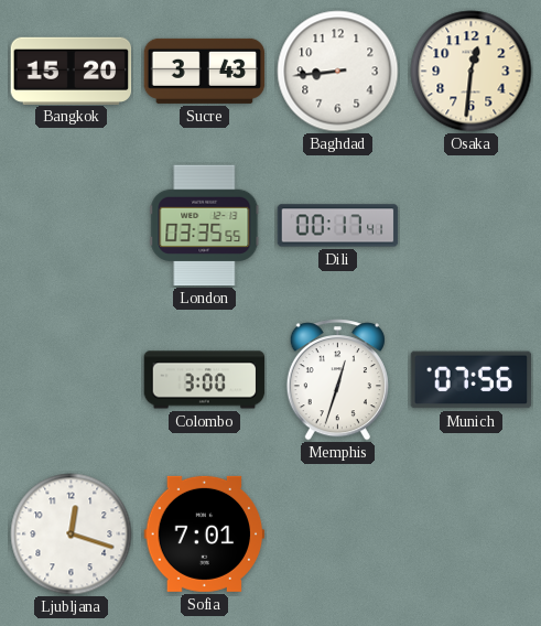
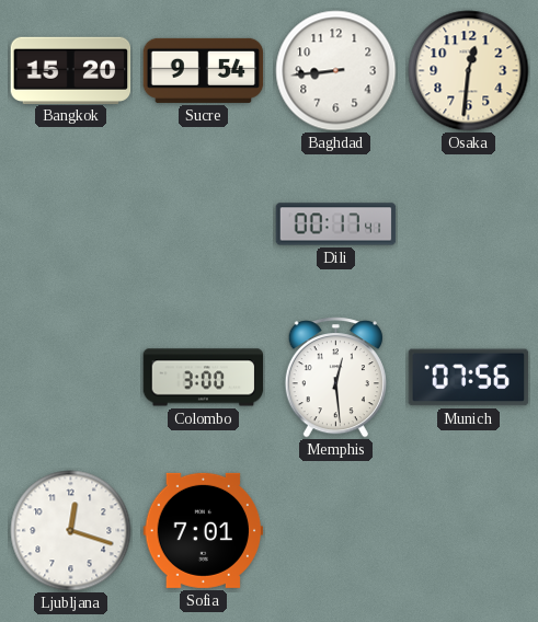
Sucre: 3:43 -> 9:54
London: 03:35 -> none
Memphis: 12:33 -> 12:29
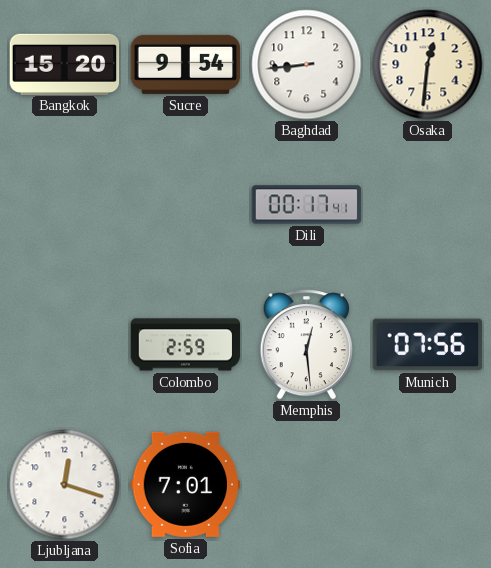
Colombo: 3:00 -> 2:59
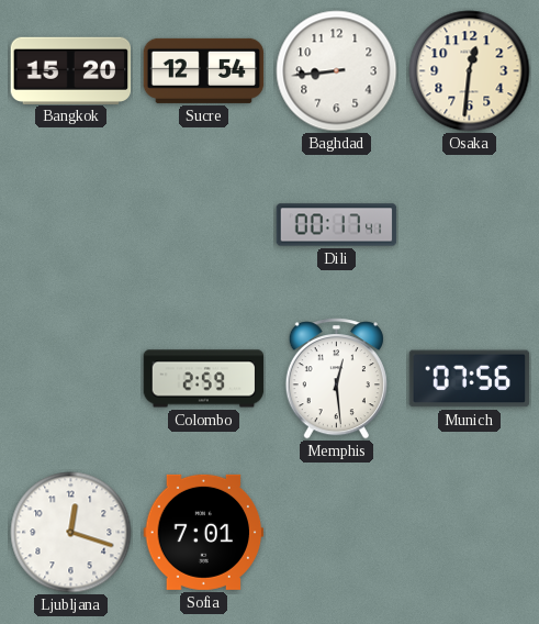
Sucre: 9:54 -> 12:54
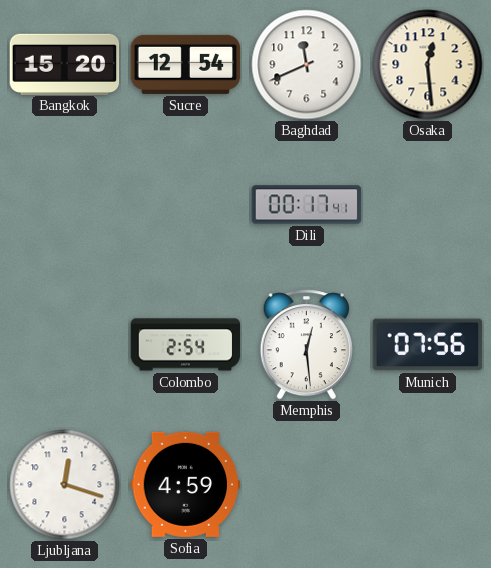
Baghdad: 8:44 -> 11:41
Osaka: 12:31 -> 12:29
Colombo: 2:59 -> 2:54
Sofia: 7:01 -> 4:59
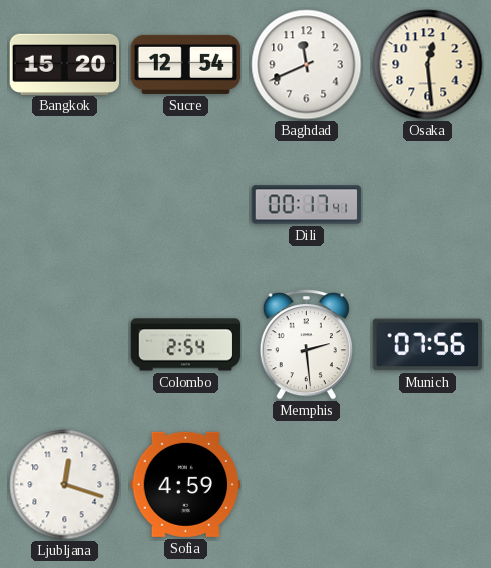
Memphis: 12:29 -> 2:29
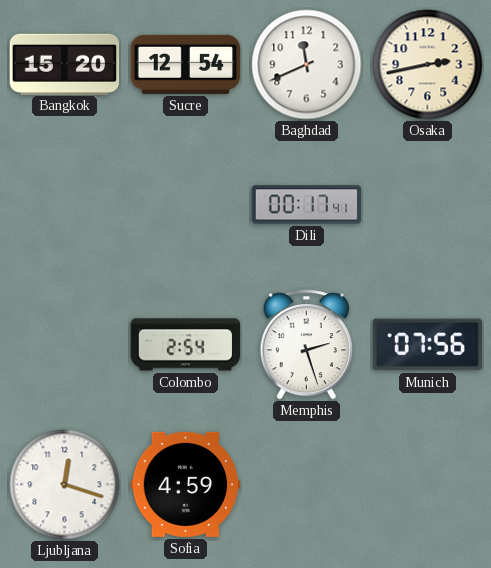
Osaka: 12:29 -> 2:43
Memphis: 2:29 -> 2:27
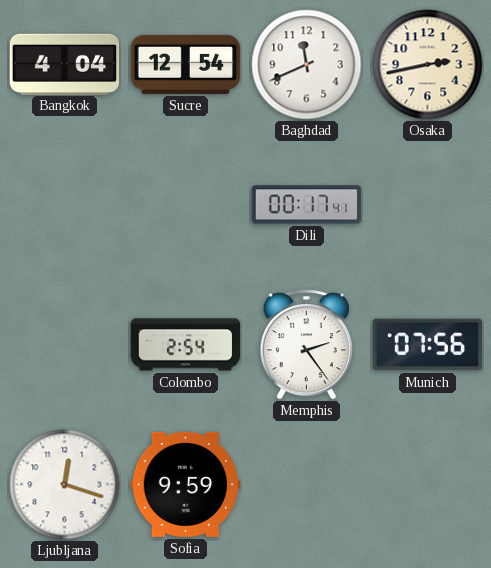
Bangkok: 15:20 -> 4:04
Memphis: 2:27 -> 2:24
Sofia: 4:59 -> 9:59
